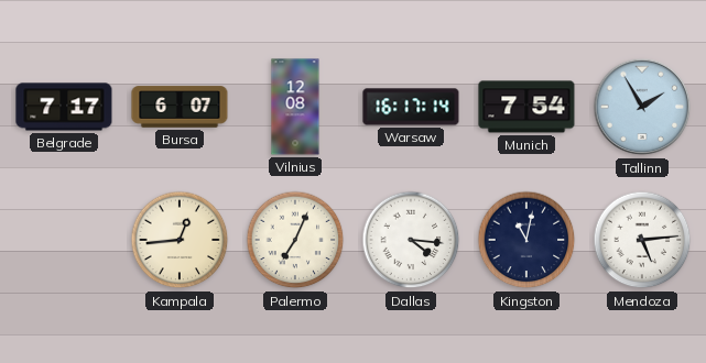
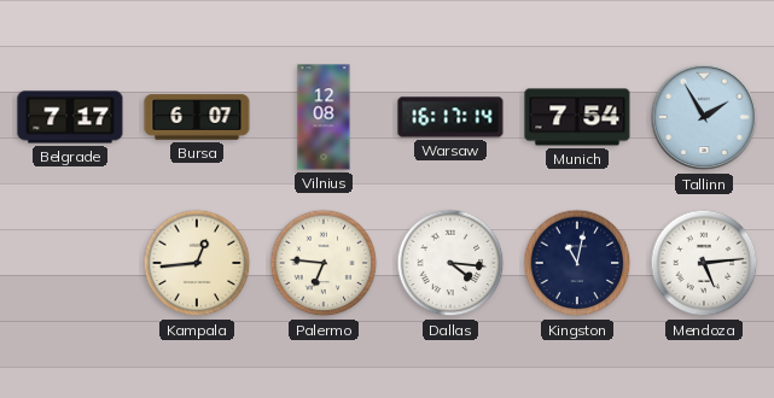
Palermo: 7:04 -> 6:46
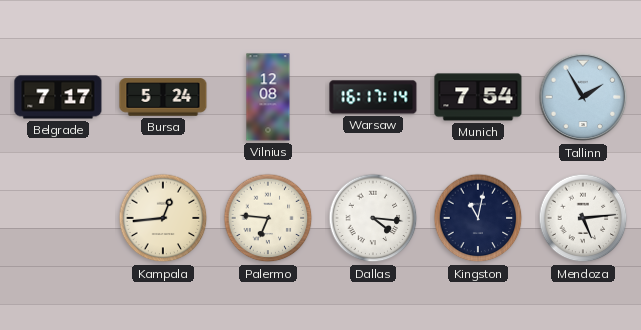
Bursa: 6:07 -> 5:24
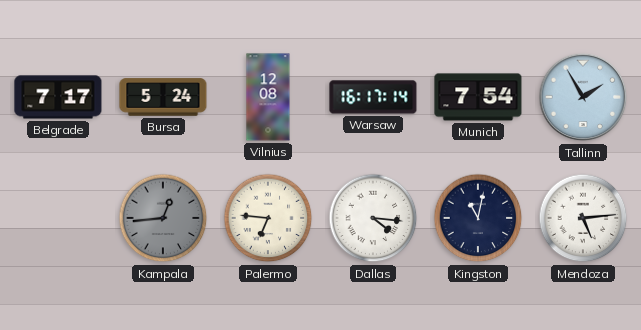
Kampala dial: cream -> grey
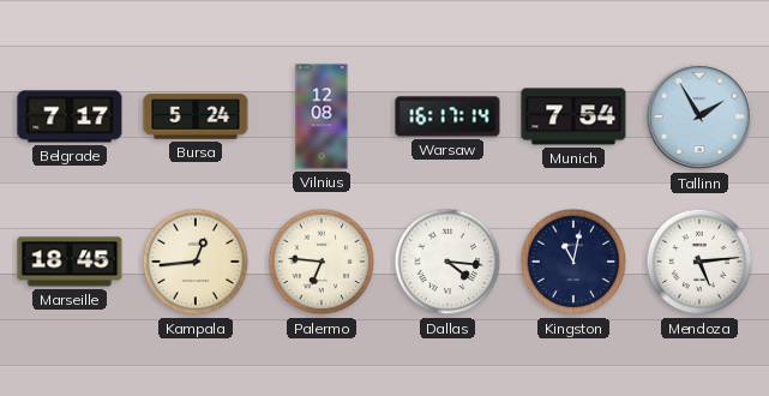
Marseille: none -> 18:45
Kampala dial: grey -> cream
